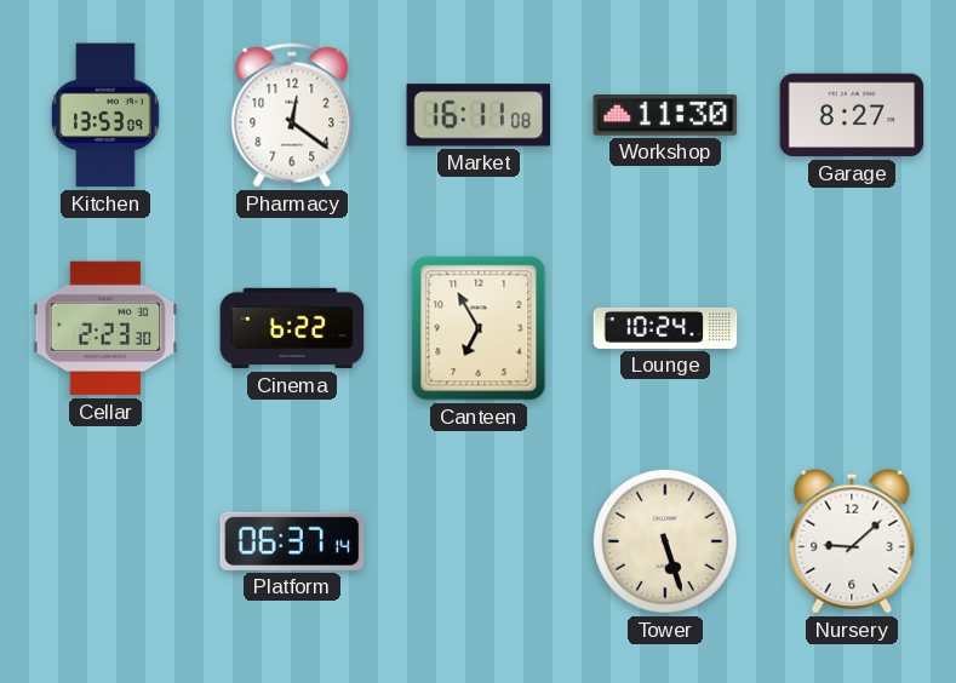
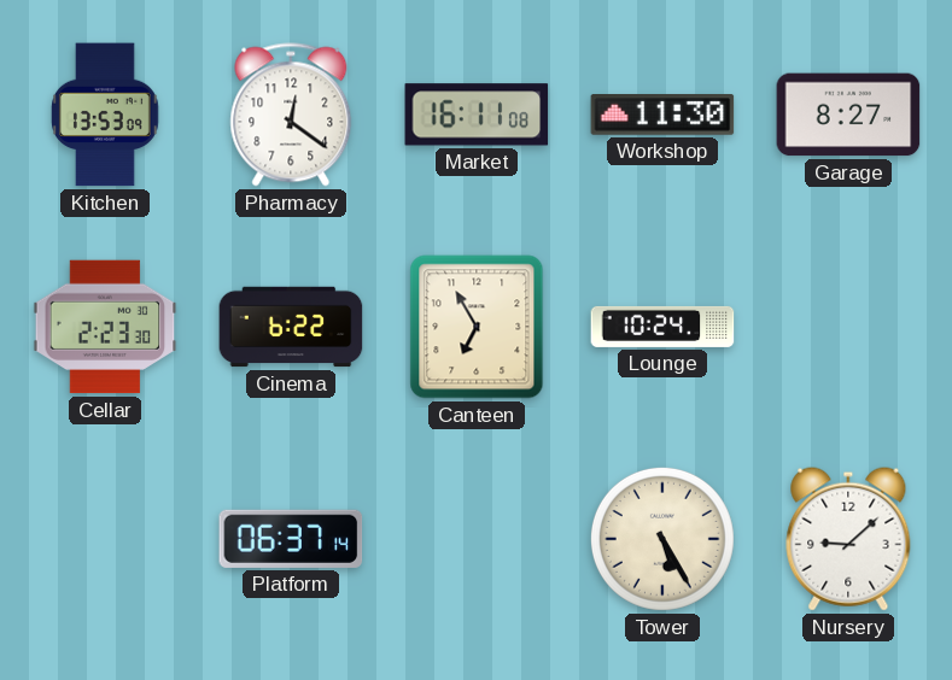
Tower: 5:27 -> 5:25
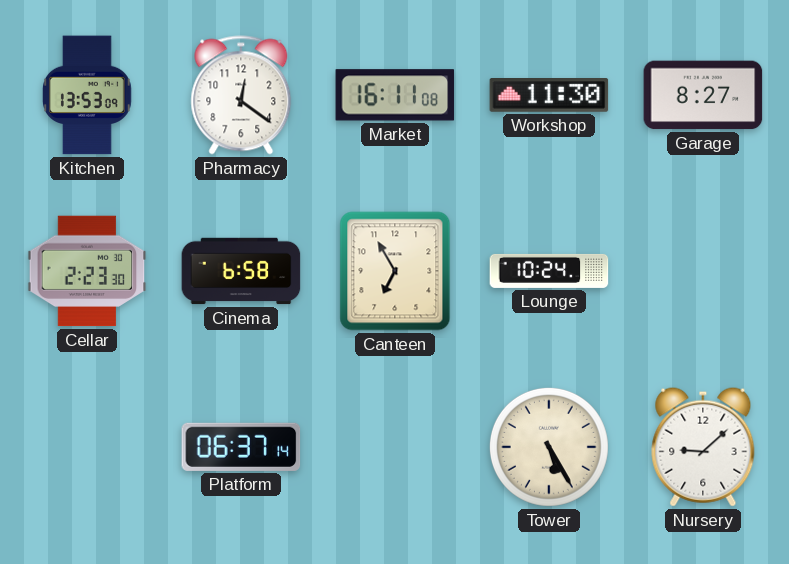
Cinema: 6:22 -> 6:58
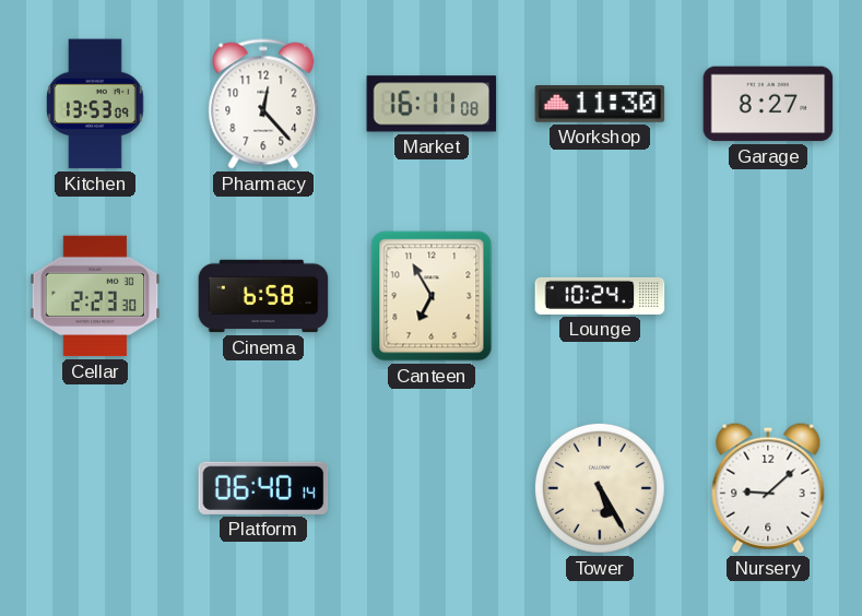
Pharmacy: 12:21 -> 12:23
Platform: 06:37 -> 06:40
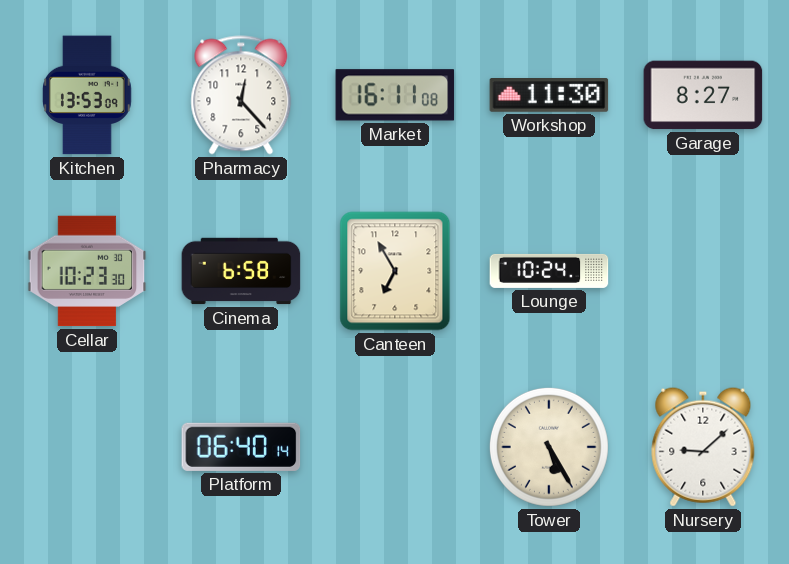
Cellar: 2:23 -> 10:23
